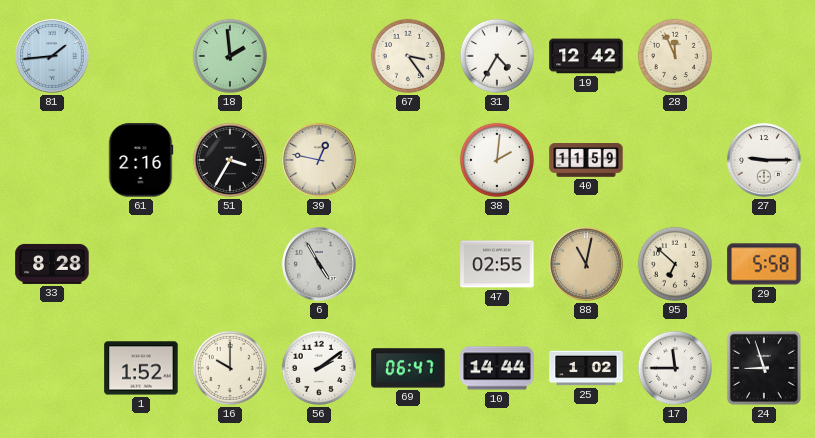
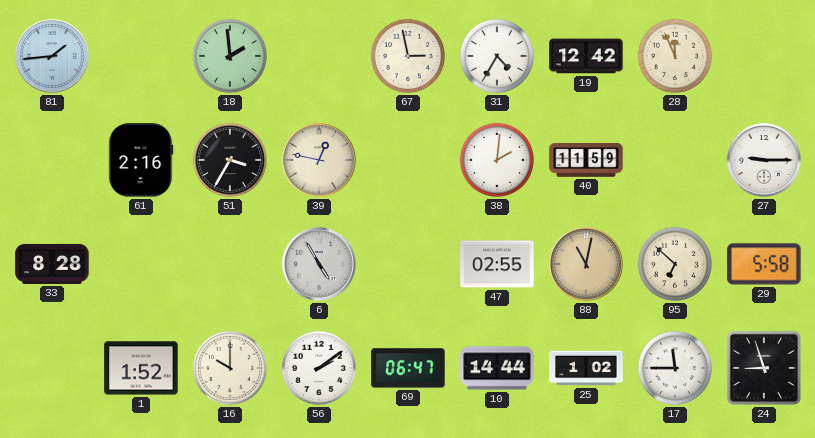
67: 3:24 -> 2:58
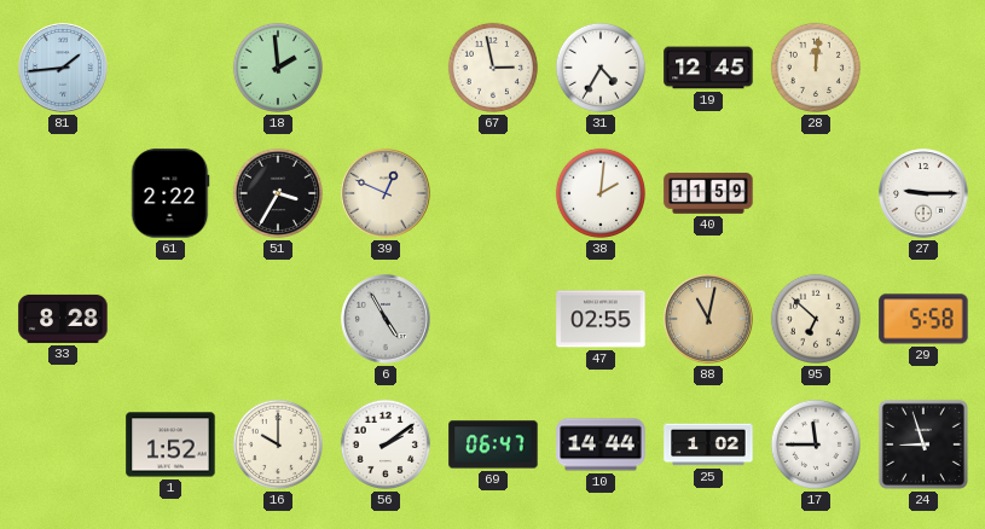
19: 12:42 -> 12:45
28: 11:56 -> 12:01
61: 2:16 -> 2:22
39: 12:47 -> 12:49
